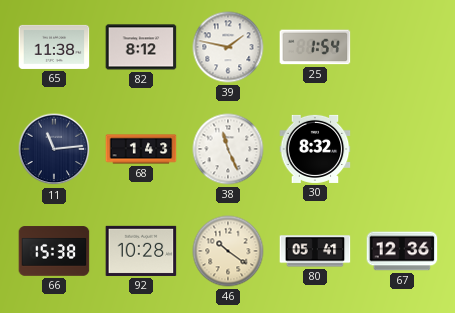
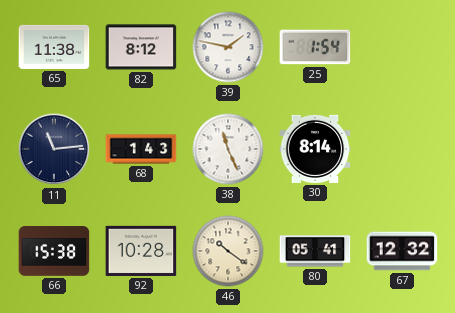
30: 8:32 -> 8:14
67: 12:36 -> 12:32
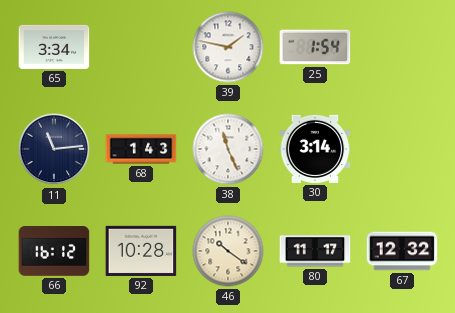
65: 11:38 -> 3:34
82: 8:12 -> none
30: 8:14 -> 3:14
66: 15:38 -> 16:12
80: 05:41 -> 11:17
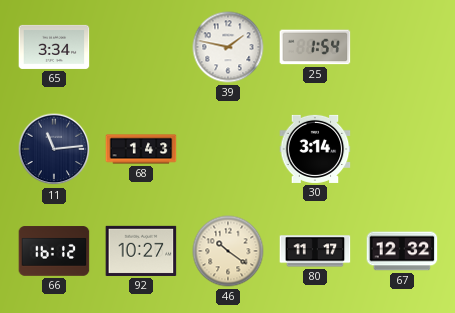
38: 11:26 -> none
92: 10:28 -> 10:27
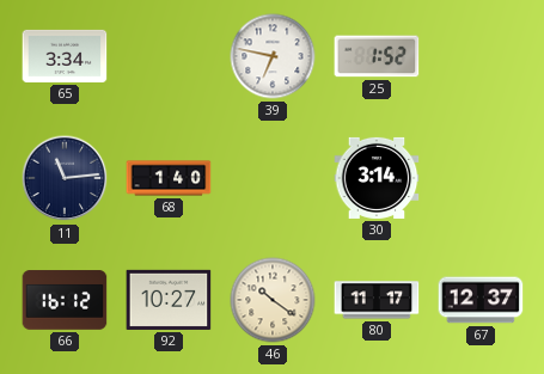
39: 1:47 -> 6:47
25: 1:54 -> 1:52
68: 1:43 -> 1:40
67: 12:32 -> 12:37
